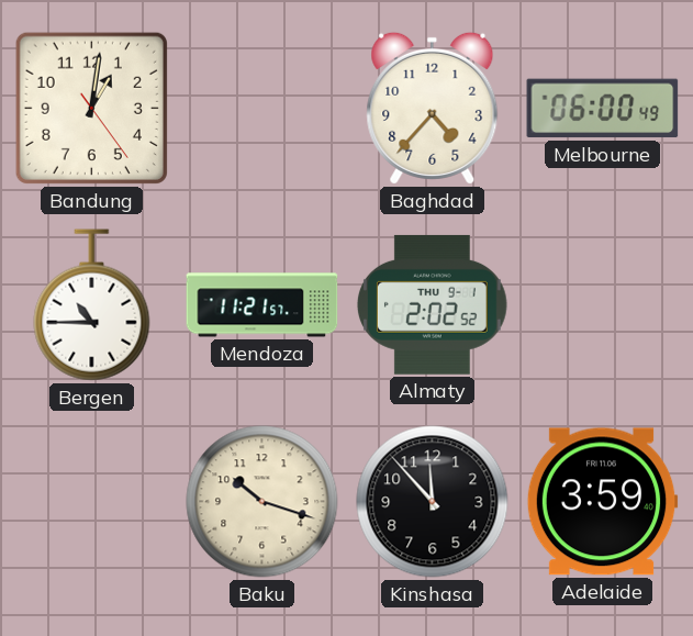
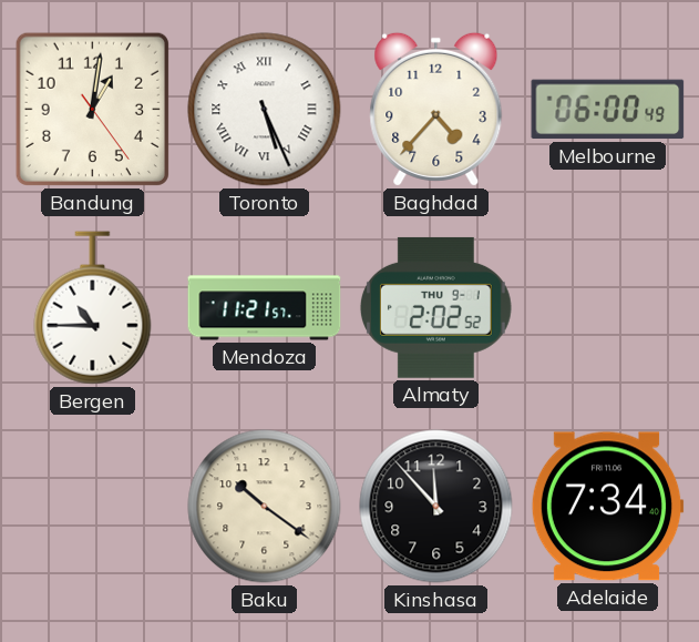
Toronto: none -> 5:26
Baku: 10:18 -> 10:21
Adelaide: 3:59 -> 7:34
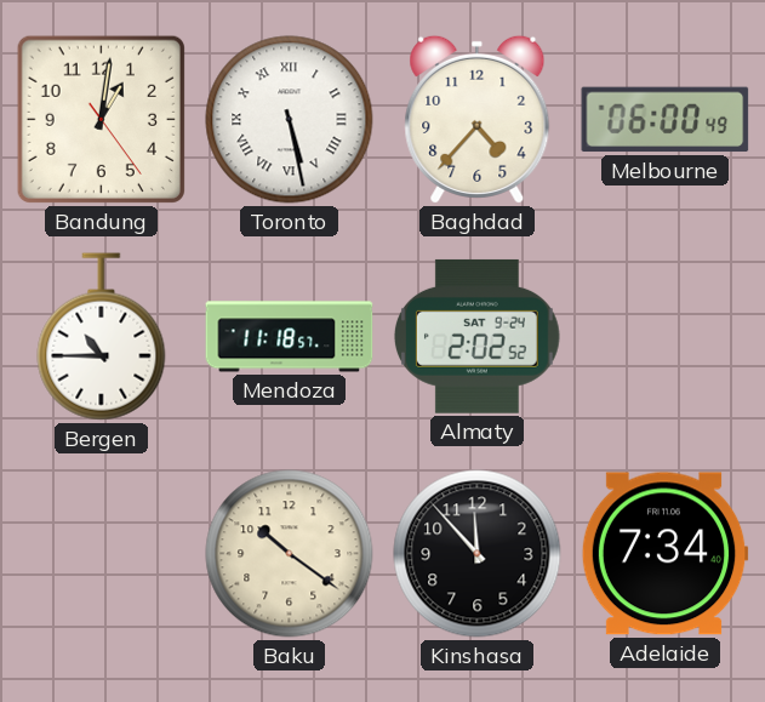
Toronto: 5:26 -> 5:28
Mendoza: 11:21 -> 11:18
Almaty date: THU 9-1 -> SAT 9-24
